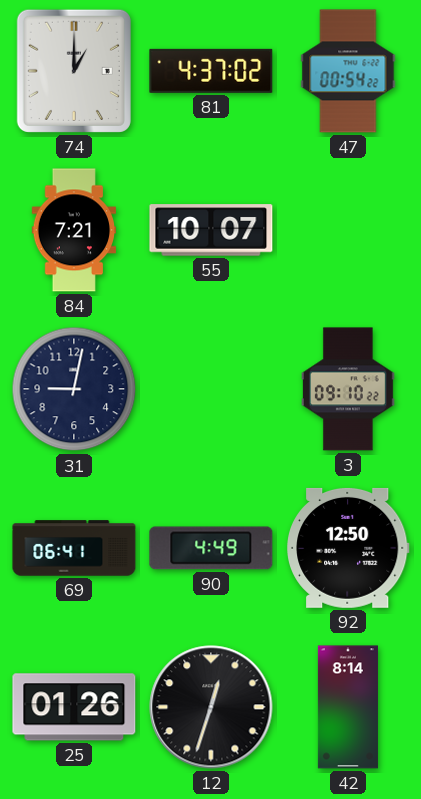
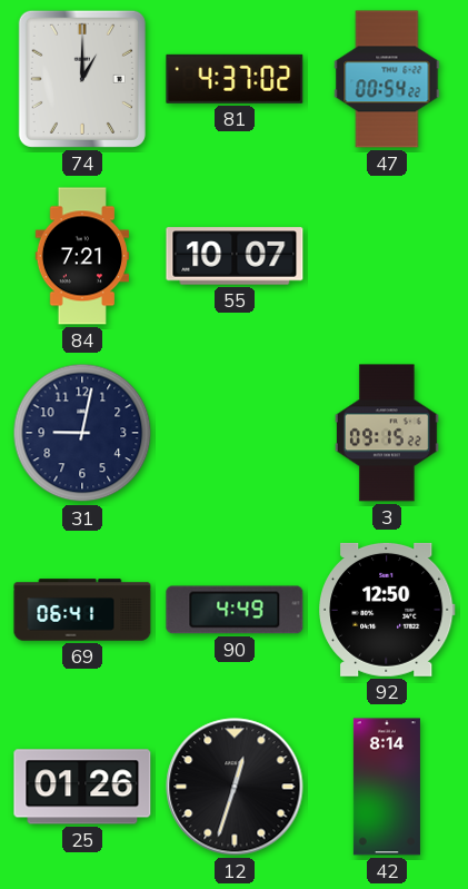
3: 09:10 -> 09:15
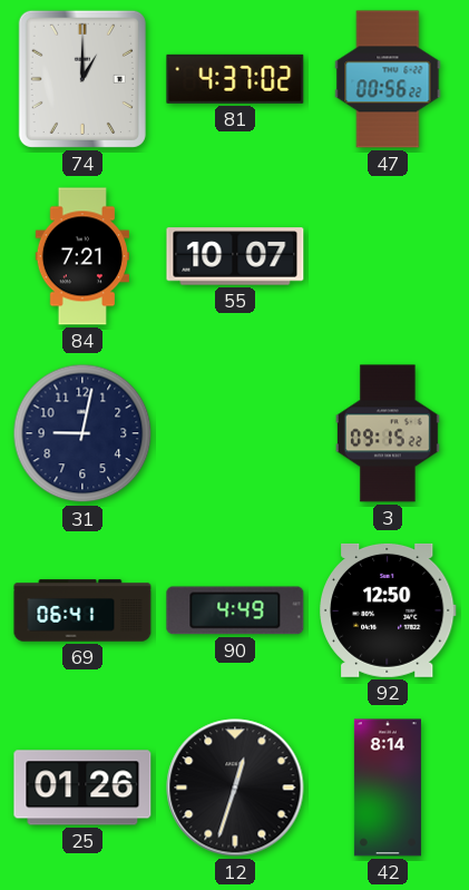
47: 00:54 -> 00:56
